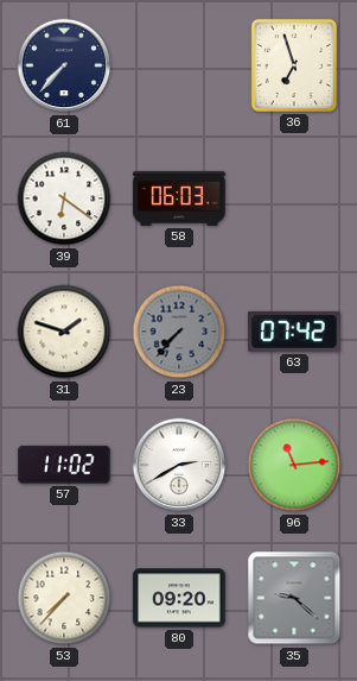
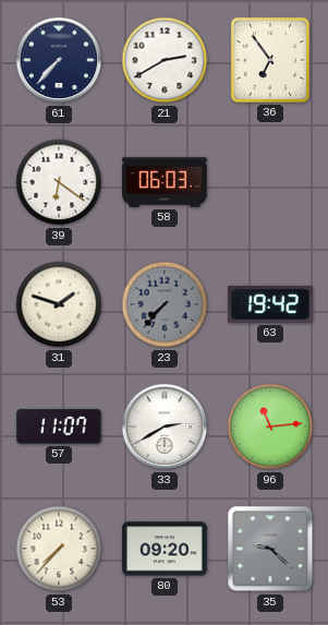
21: none -> 2:40
36: 6:57 -> 6:54
63: 07:42 -> 19:42
57: 11:02 -> 11:07
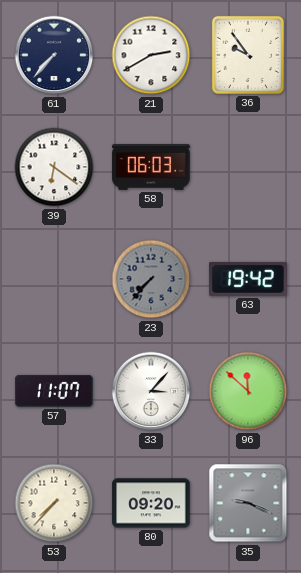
36: 6:54 -> 9:54
31: 1:48 -> none
33: 2:40 -> 3:07
96: 11:14 -> 11:52
35: 9:22 -> 9:19
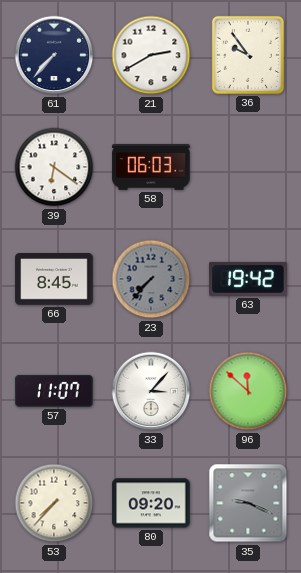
66: none -> 8:45
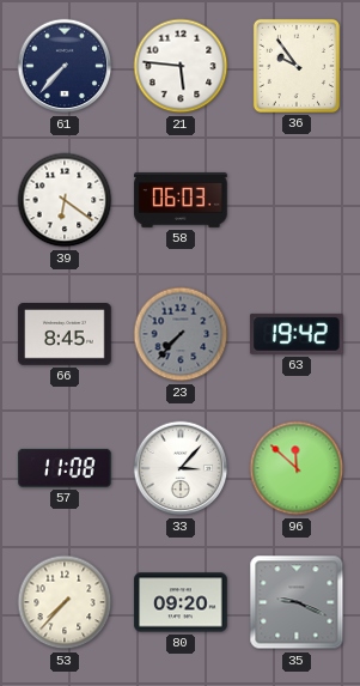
21: 2:40 -> 5:46
57: 11:07 -> 11:08
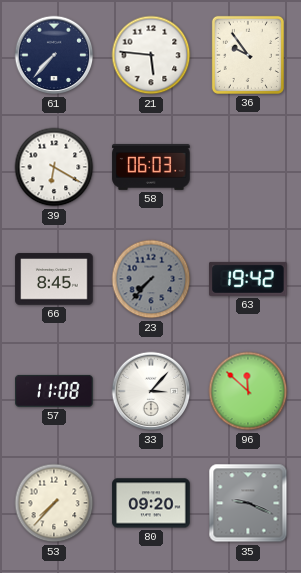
39: 6:21 -> 6:20
